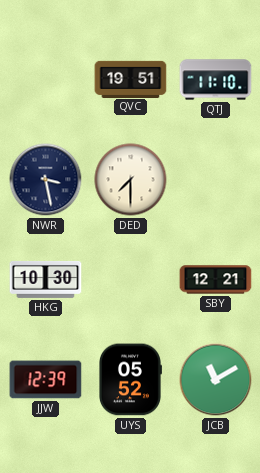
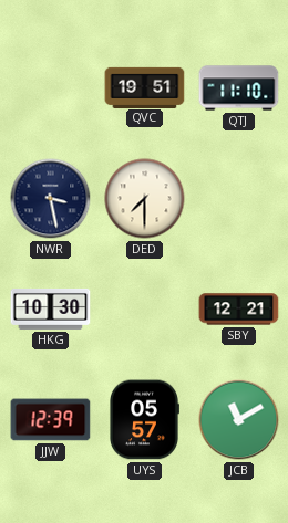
UYS: 05:52 -> 05:57
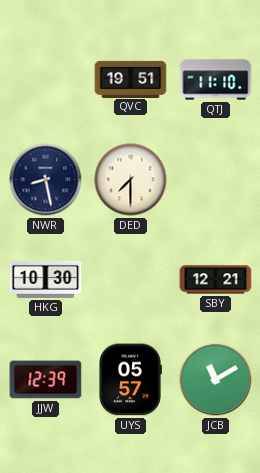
NWR: 3:28 -> 8:28
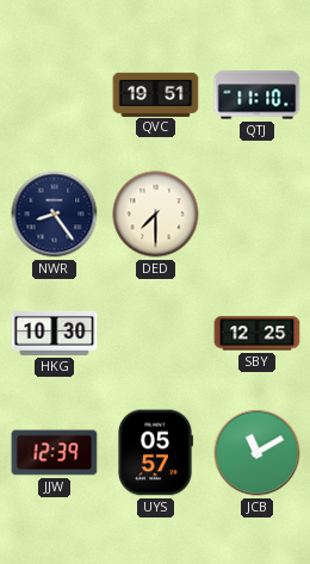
NWR: 8:28 -> 8:24
SBY: 12:21 -> 12:25
